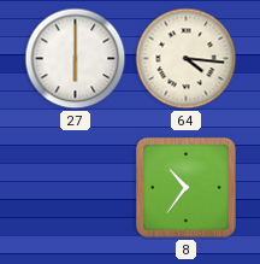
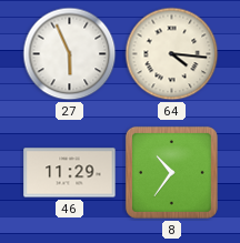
27: 6:00 -> 5:56
46: none -> 11:29
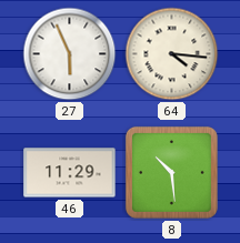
8: 10:36 -> 10:29
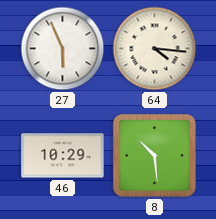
46: 11:29 -> 10:29
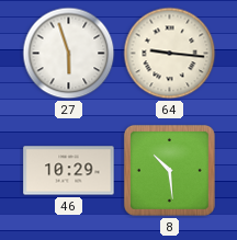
27: 5:56 -> 5:57
64: 4:16 -> 9:16
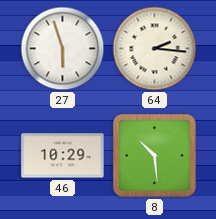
64: 9:16 -> 2:16
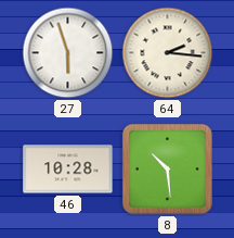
46: 10:29 -> 10:28
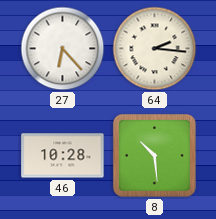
27: 5:57 -> 6:23
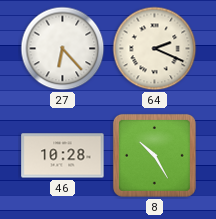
64: 2:16 -> 2:19
8: 10:29 -> 10:25
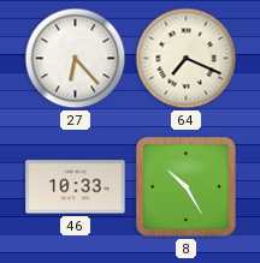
64: 2:19 -> 7:19
46: 10:28 -> 10:33
